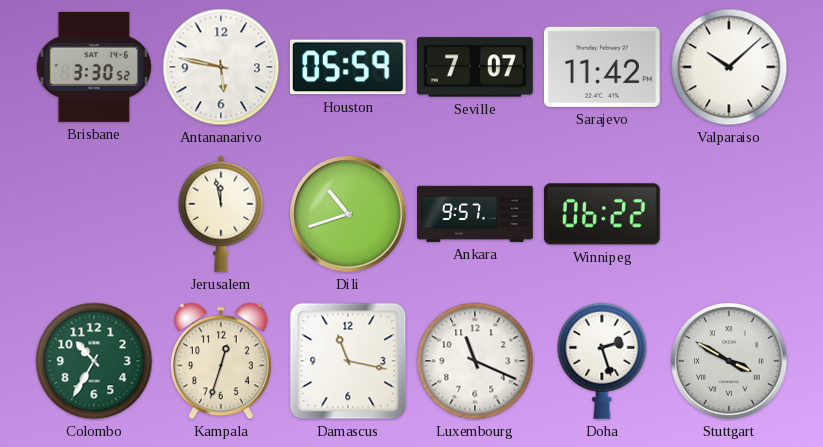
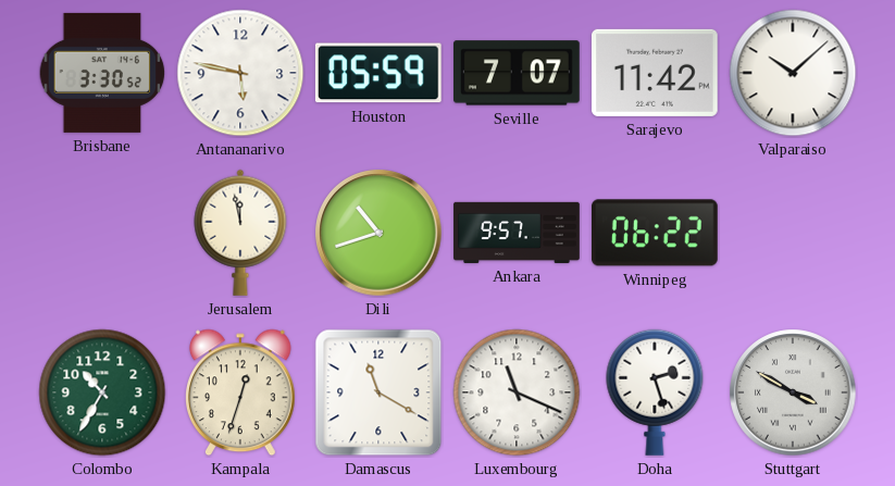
Damascus: 11:17 -> 11:20
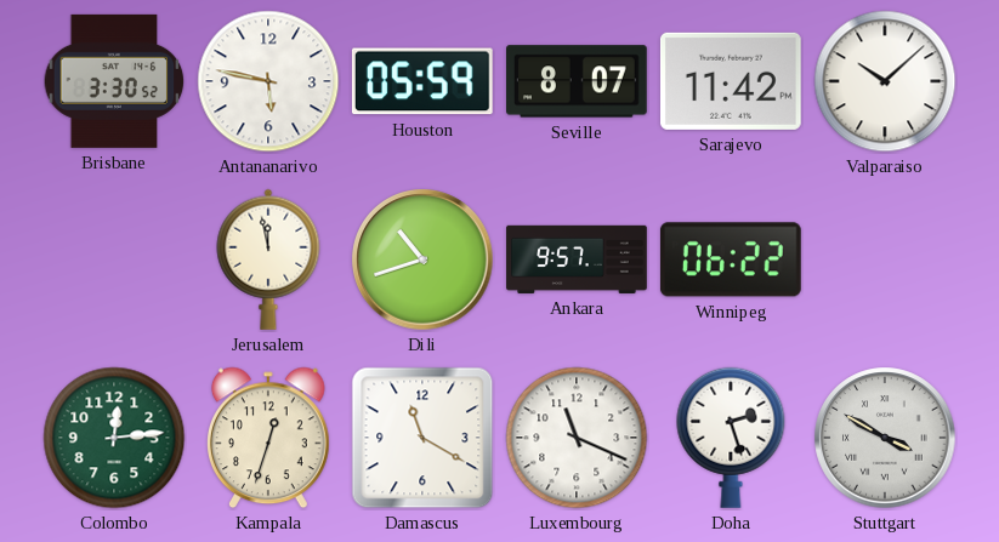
Seville: 7:07 -> 8:07
Colombo: 10:35 -> 12:14
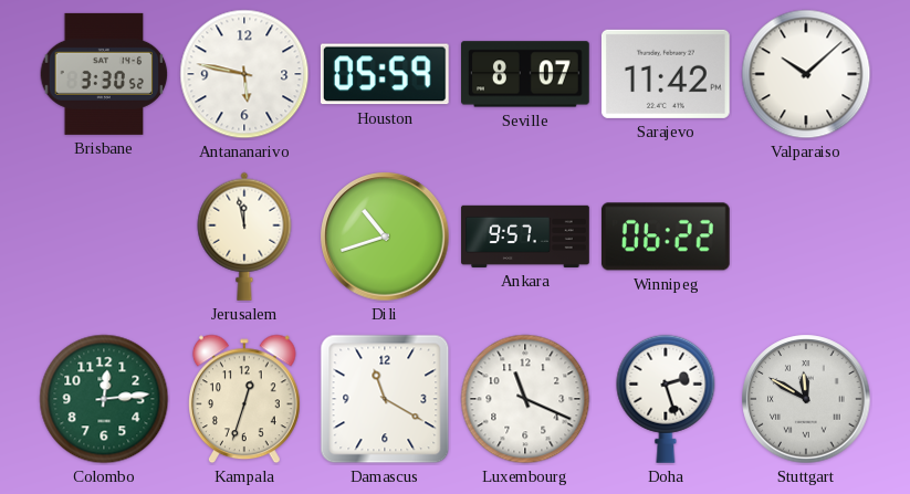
Stuttgart: 3:50 -> 11:50
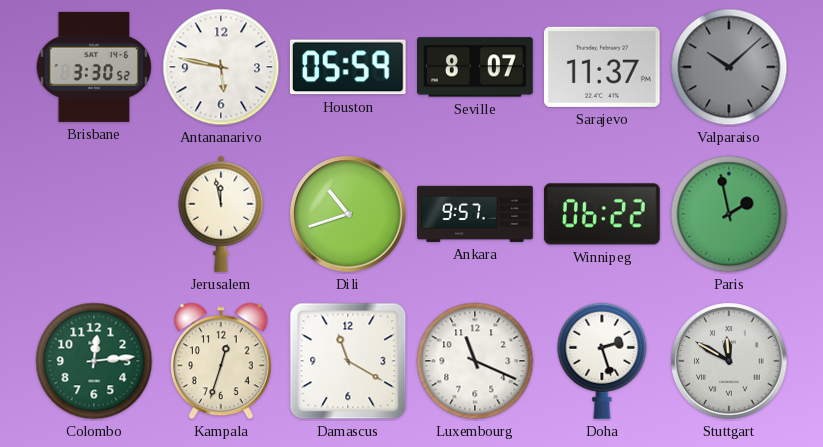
Sarajevo: 11:42 -> 11:37
Valparaiso dial: white -> grey
Paris: none -> 1:58
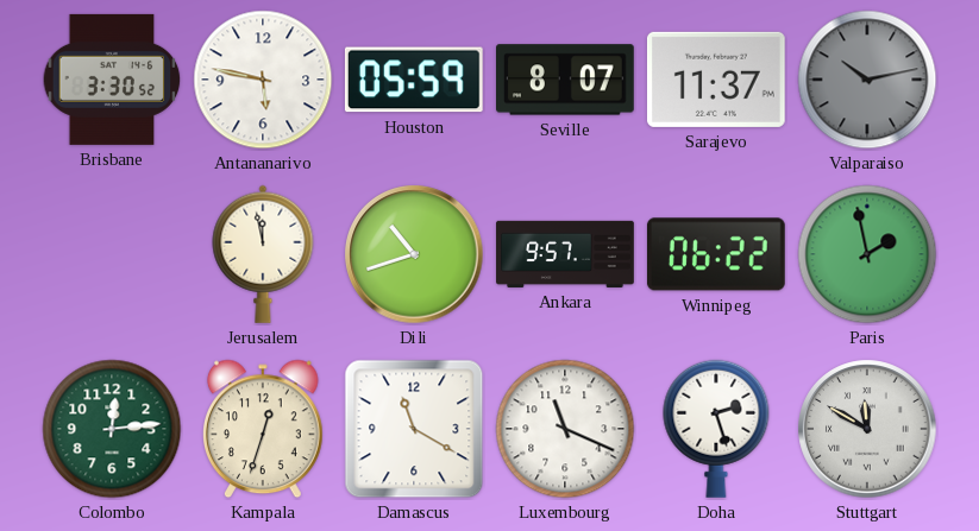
Valparaiso: 10:08 -> 10:13
